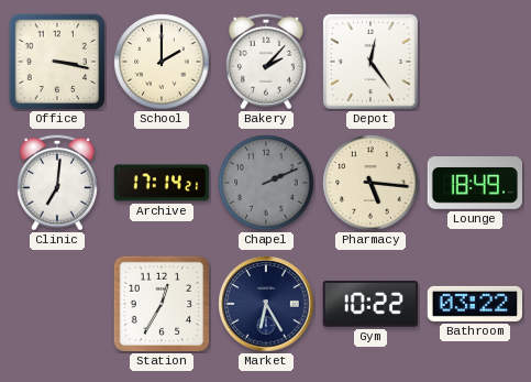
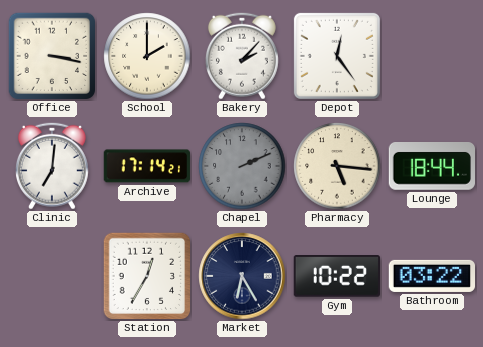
Lounge: 18:49 -> 18:44
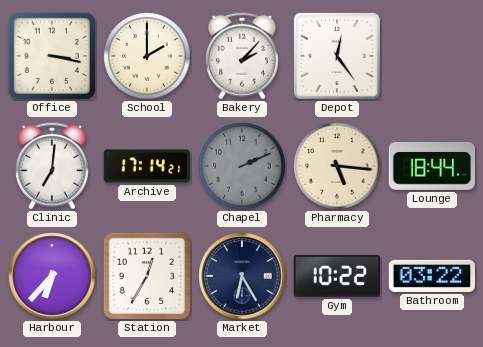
Harbour: none -> 6:37
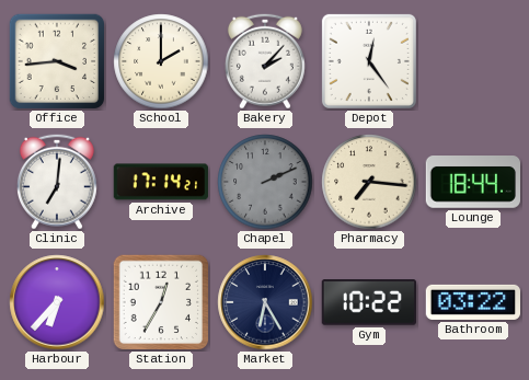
Office: 3:17 -> 3:44
Pharmacy: 5:16 -> 7:16
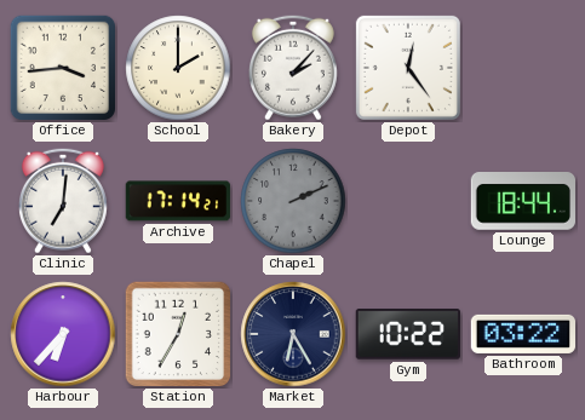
Pharmacy: 7:16 -> none
